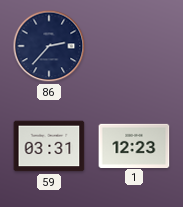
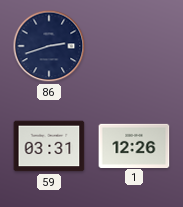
86: 2:37 -> 2:42
1: 12:23 -> 12:26
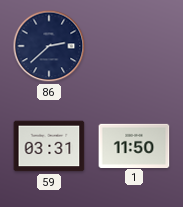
86: 2:42 -> 2:38
1: 12:26 -> 11:50
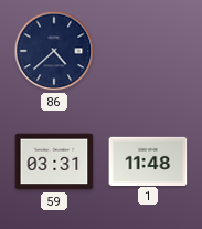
86: 2:38 -> 4:38
1: 11:50 -> 11:48
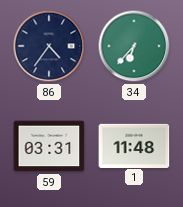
86: 4:38 -> 4:36
34: none -> 6:37
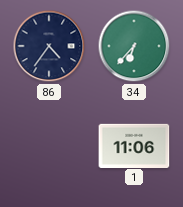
59: 03:31 -> none
1: 11:48 -> 11:06
